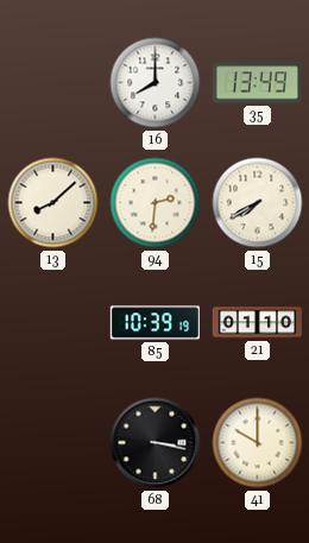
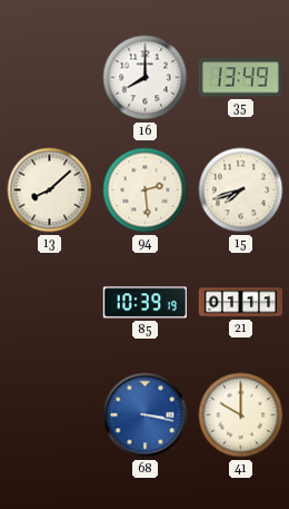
94: 2:31 -> 2:29
15: 7:40 -> 7:42
21: 01:10 -> 01:11
68 dial: black -> blue
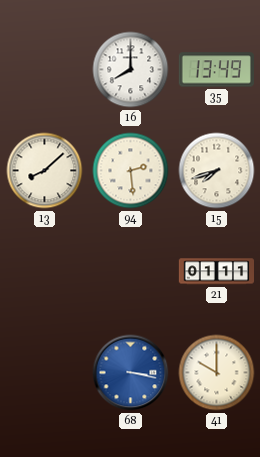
85: 10:39 -> none
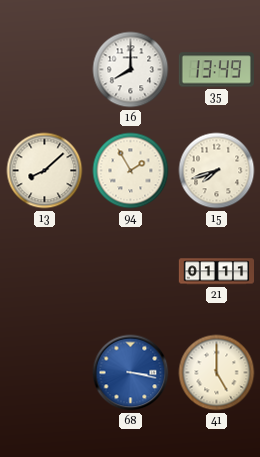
94: 2:29 -> 1:55
41: 10:00 -> 5:00
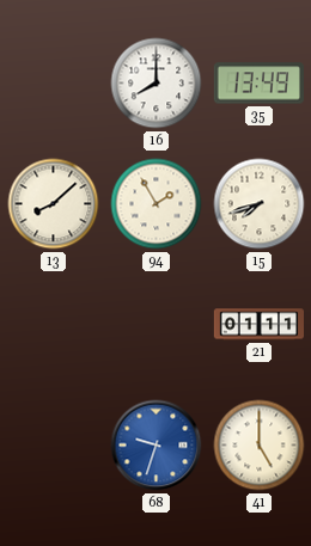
68: 3:17 -> 9:33
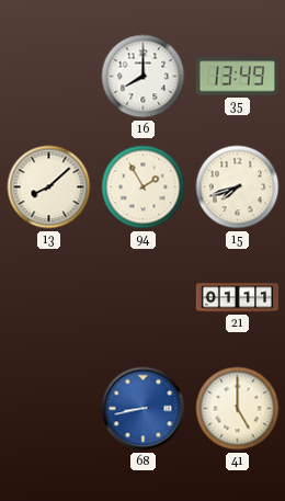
68: 9:33 -> 8:43
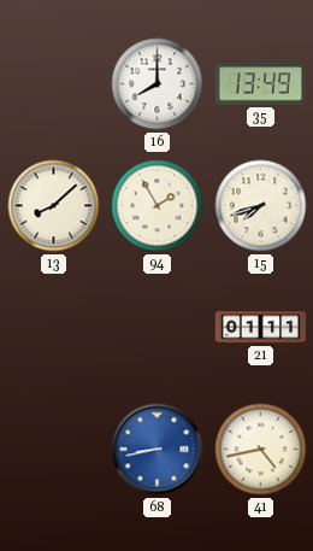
41: 5:00 -> 4:43
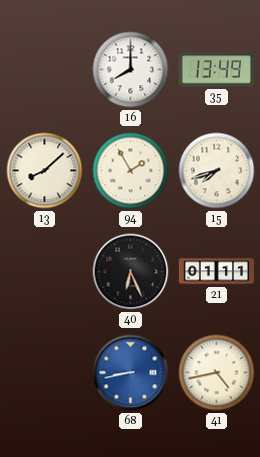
40: none -> 6:26
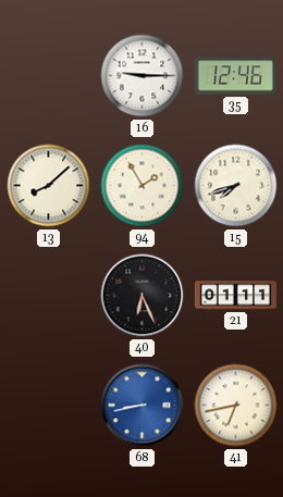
16: 8:00 -> 9:15
35: 13:49 -> 12:46
41: 4:43 -> 6:43
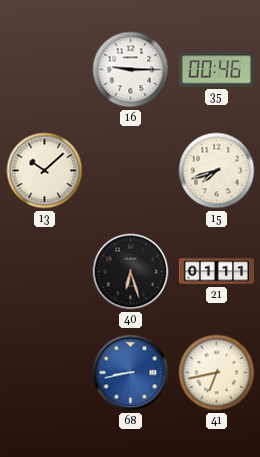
35: 12:46 -> 00:46
13: 8:08 -> 10:08
94: 1:55 -> none
40: 6:26 -> 6:27
